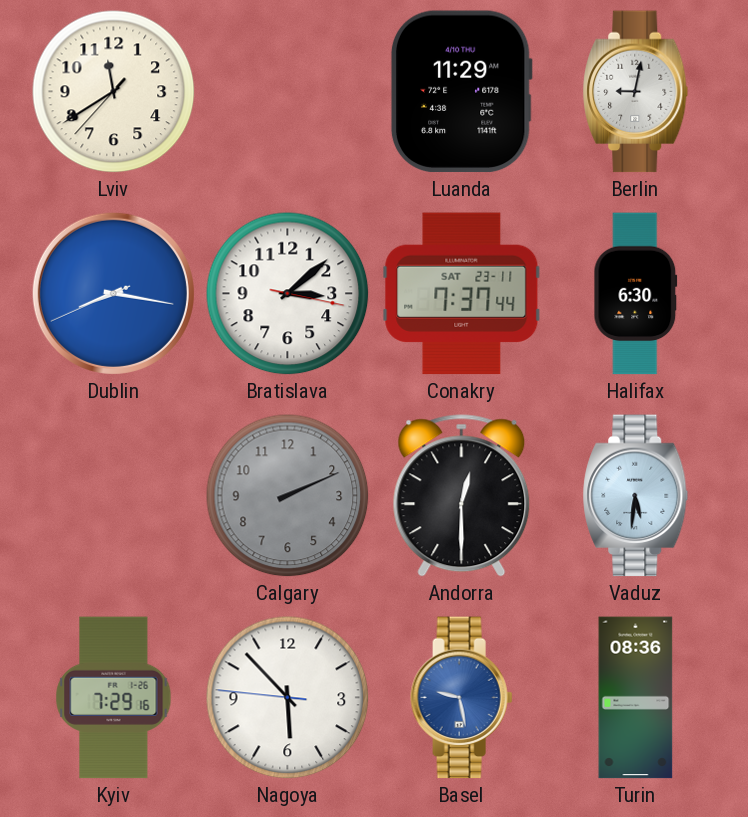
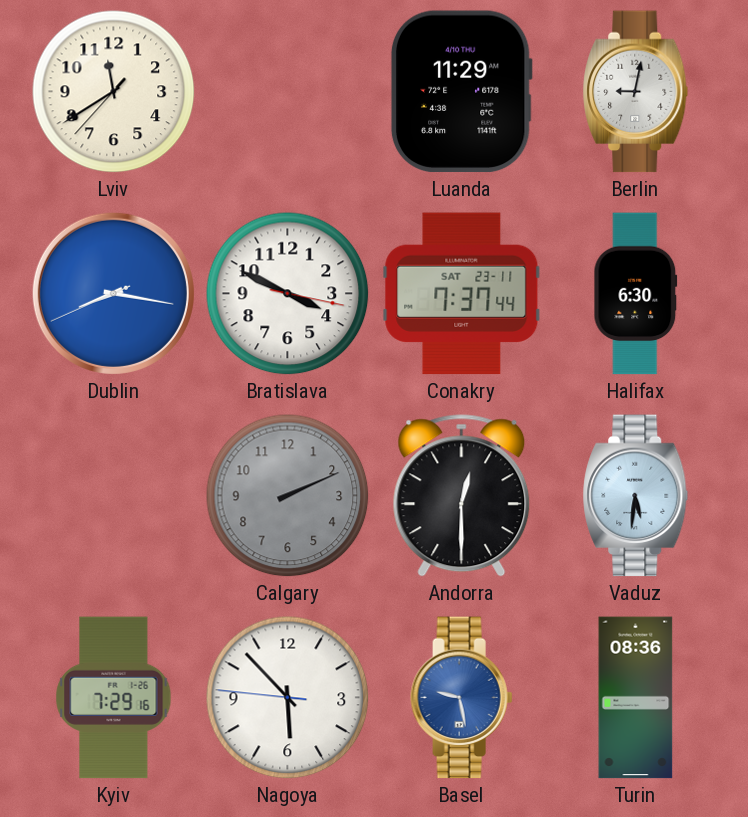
Bratislava: 3:08 -> 3:49
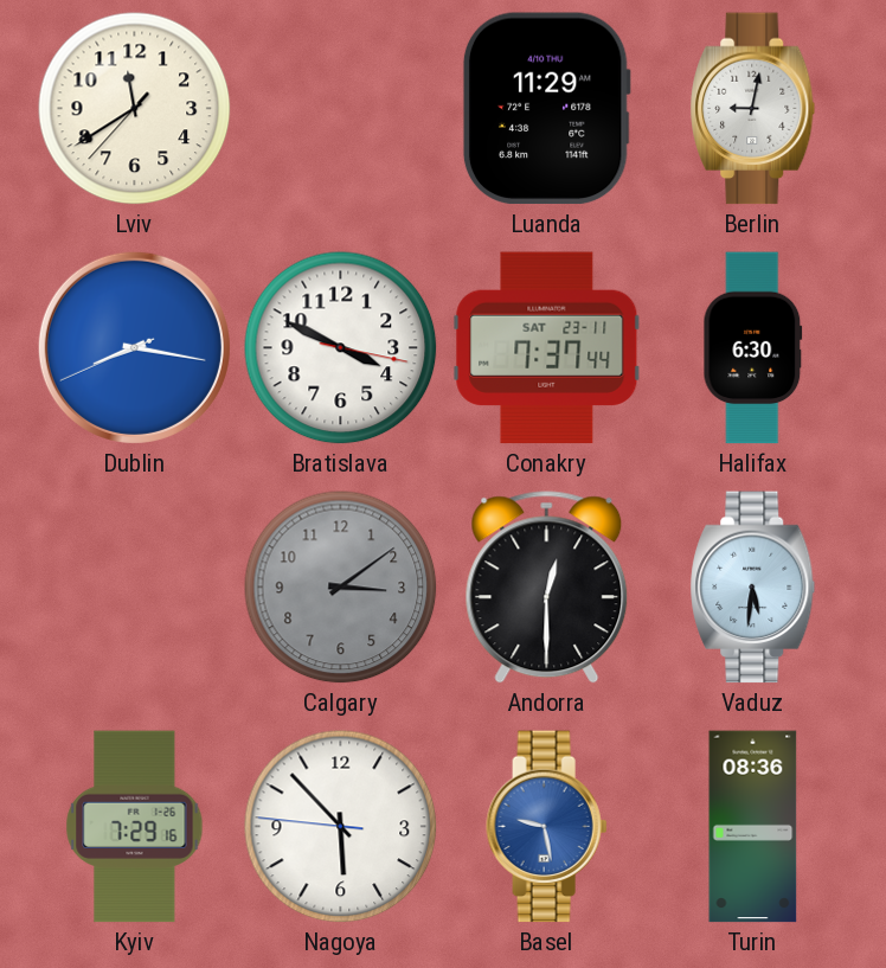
Calgary: 2:11 -> 3:09
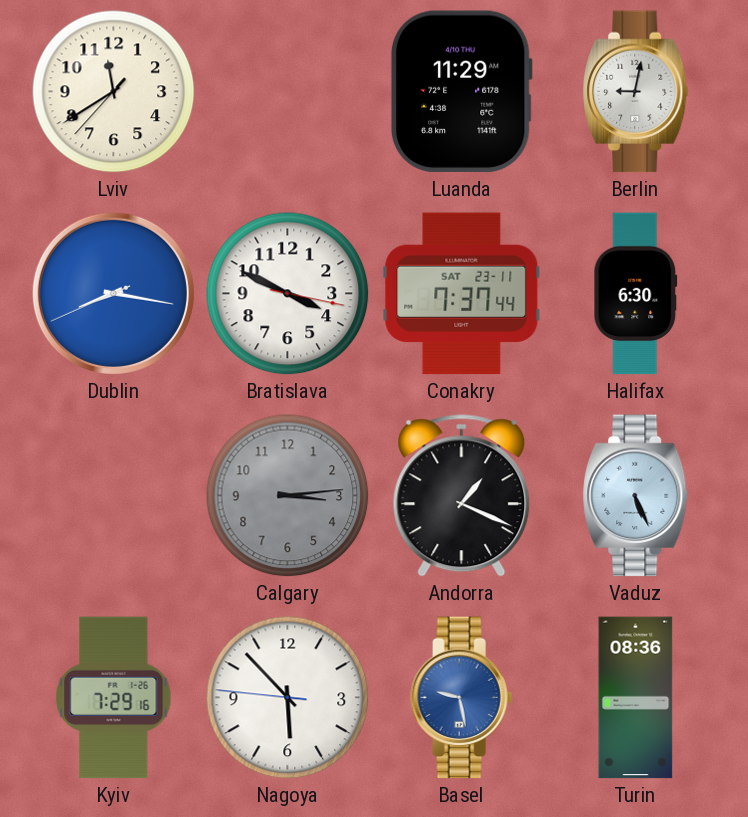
Calgary: 3:09 -> 3:14
Andorra: 12:30 -> 1:19
Vaduz: 5:31 -> 5:26
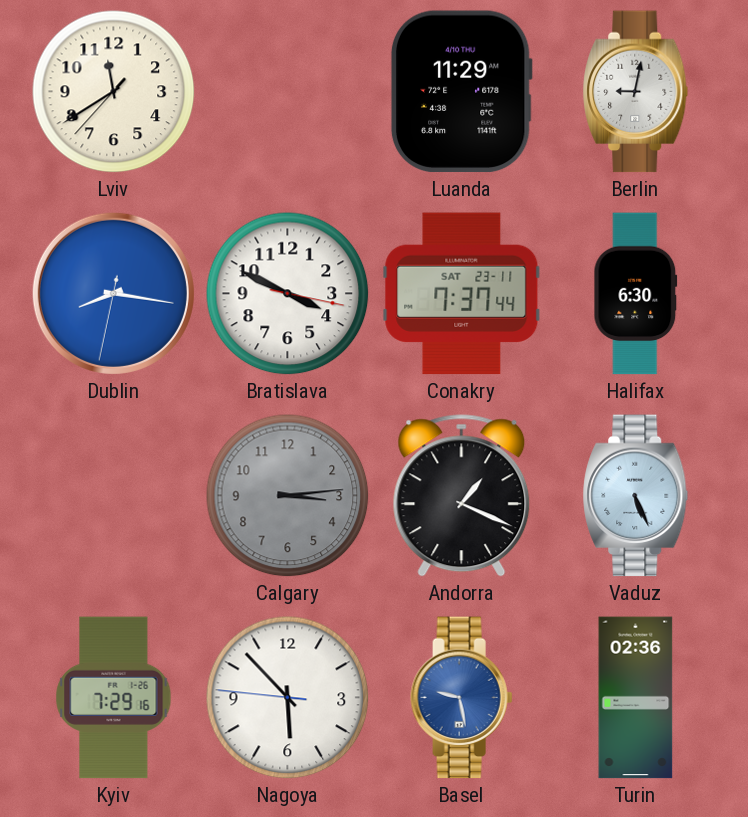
Dublin: 8:16:41 -> 8:16:32
Turin: 08:36 -> 02:36
